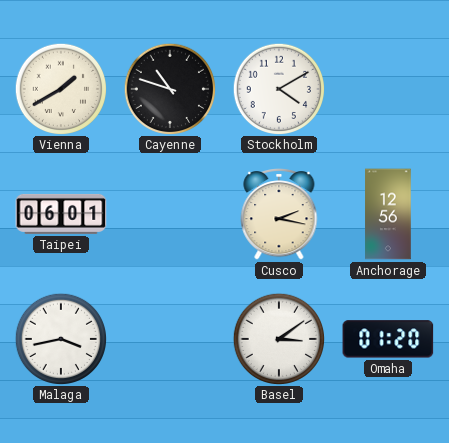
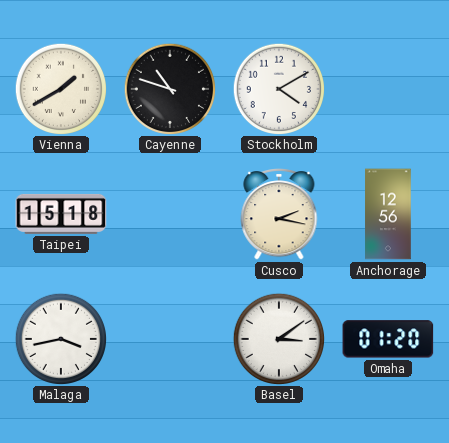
Taipei: 06:01 -> 15:18
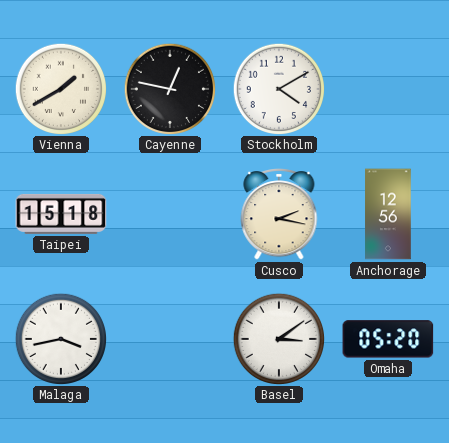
Cayenne: 10:48 -> 12:47
Omaha: 01:20 -> 05:20
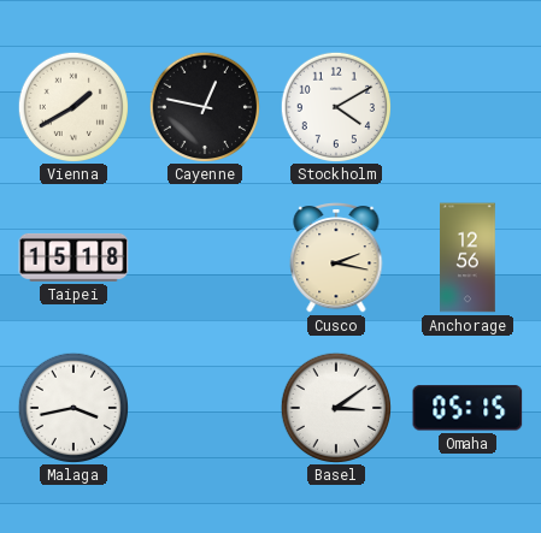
Omaha: 05:20 -> 05:15
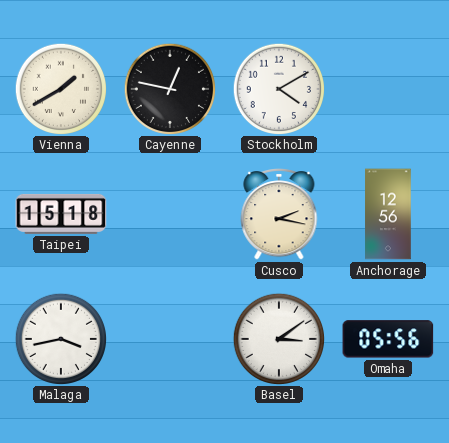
Omaha: 05:15 -> 05:56
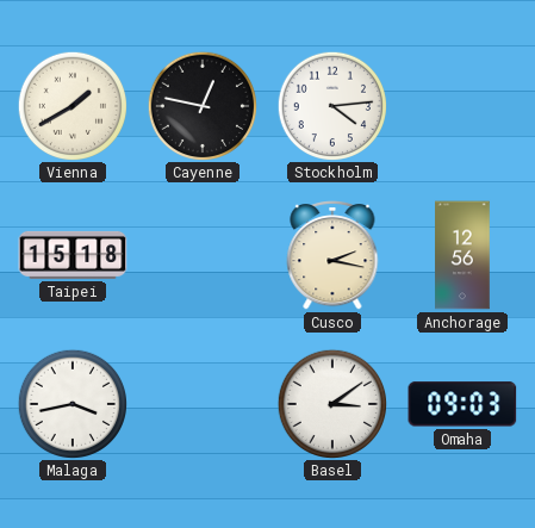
Stockholm: 4:10 -> 4:14
Omaha: 05:56 -> 09:03
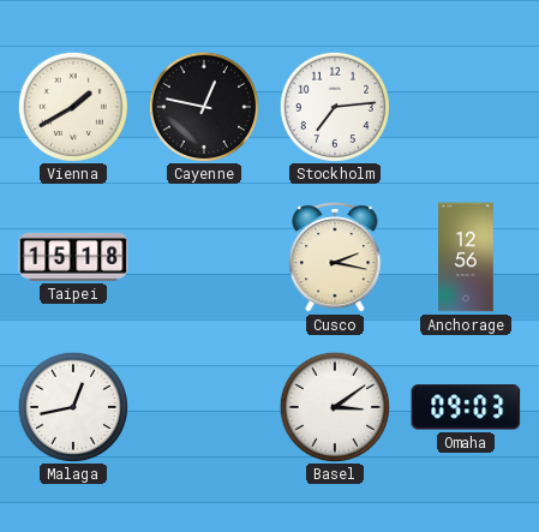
Stockholm: 4:14 -> 7:14
Malaga: 3:43 -> 12:43
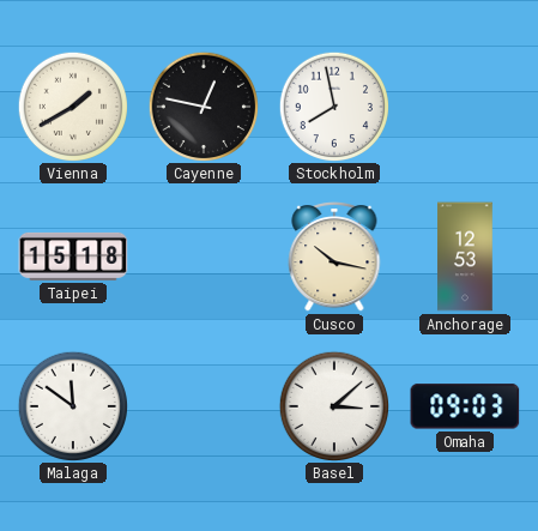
Stockholm: 7:14 -> 7:58
Cusco: 2:17 -> 10:17
Anchorage: 12:56 -> 12:53
Malaga: 12:43 -> 11:51
Basel: 3:09 -> 3:08
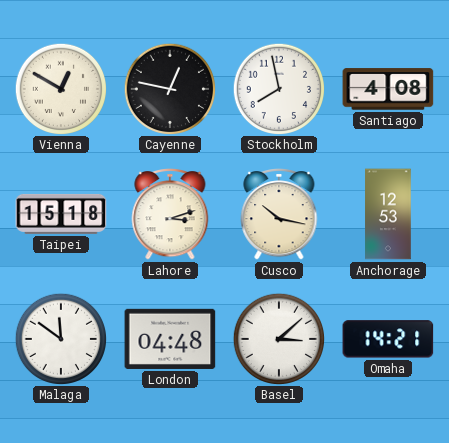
Vienna: 1:40 -> 12:50
Santiago: none -> 4:08
Lahore: none -> 3:12
London: none -> 04:48
Omaha: 09:03 -> 14:21
